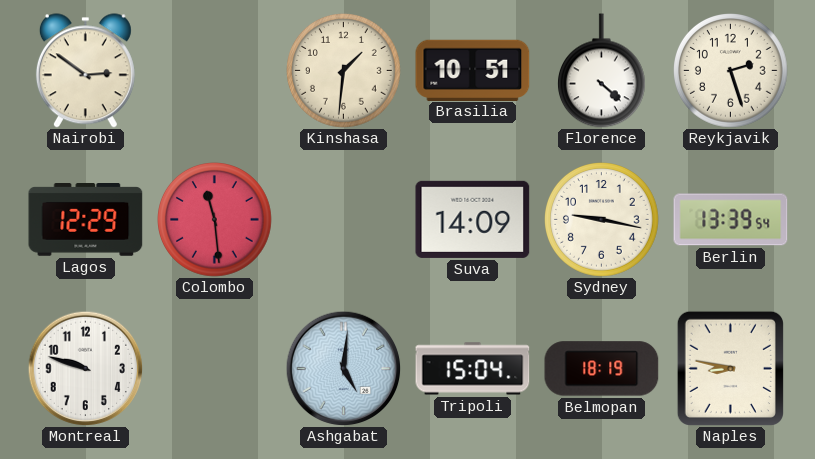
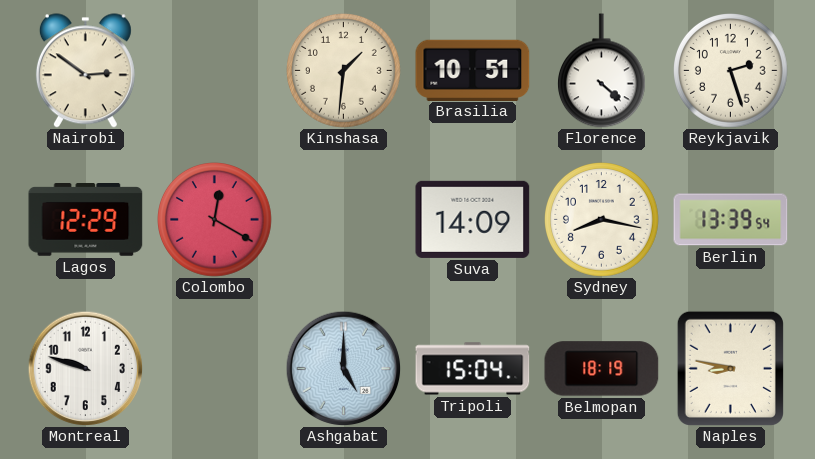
Colombo: 11:29 -> 12:20
Sydney: 9:17 -> 8:17
Ashgabat: 5:01 -> 5:00
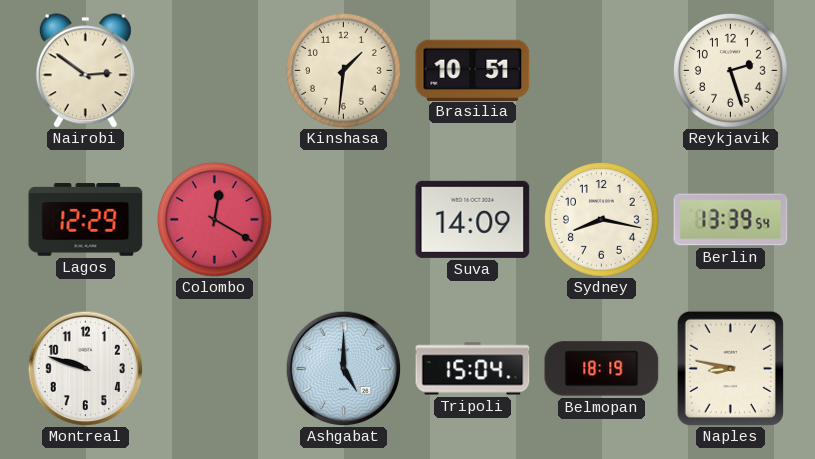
Florence: 4:22 -> none
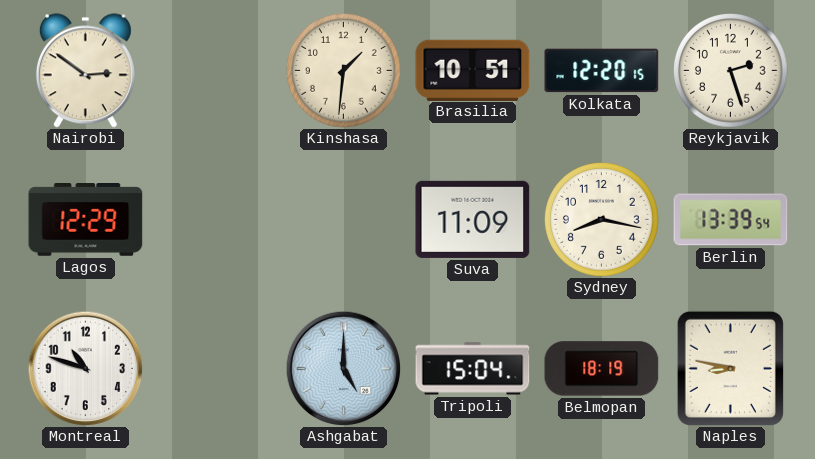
Kolkata: none -> 12:20
Colombo: 12:20 -> none
Suva: 14:09 -> 11:09
Montreal: 9:48 -> 10:48
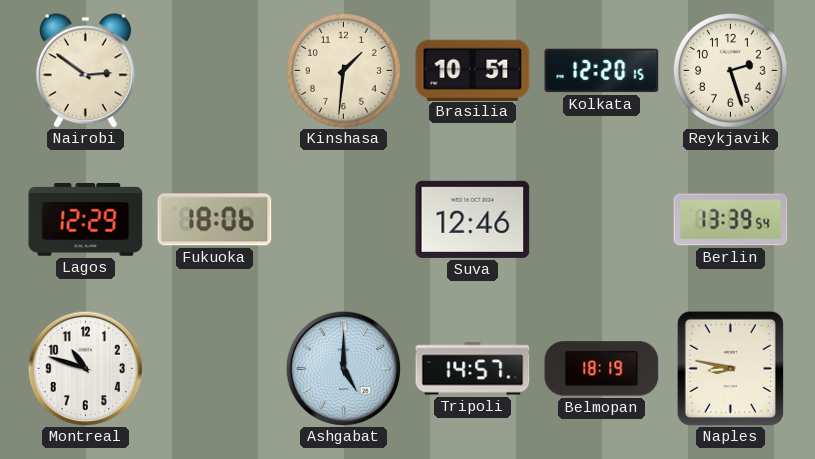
Fukuoka: none -> 18:06
Suva: 11:09 -> 12:46
Sydney: 8:17 -> none
Tripoli: 15:04 -> 14:57
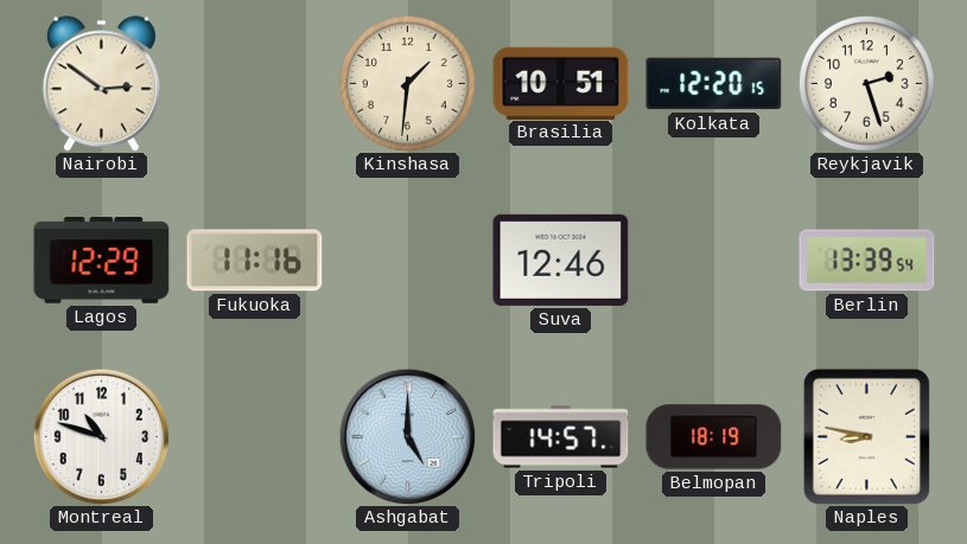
Fukuoka: 18:06 -> 11:16
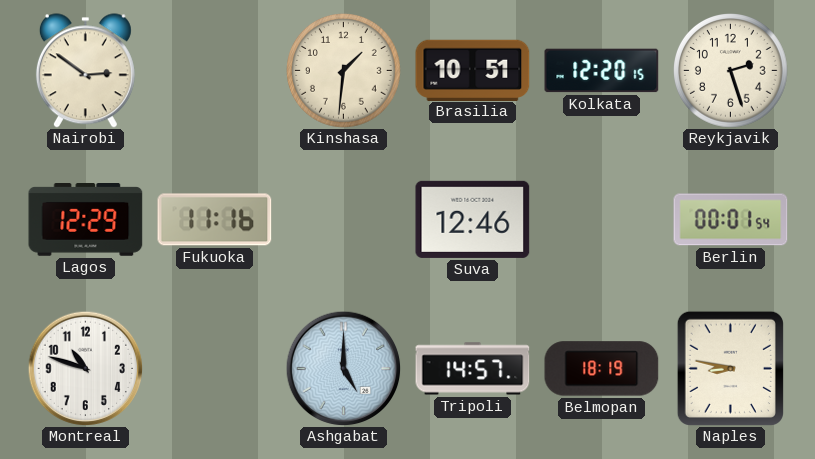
Berlin: 13:39 -> 00:01
